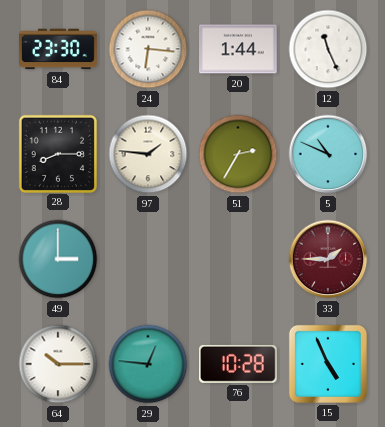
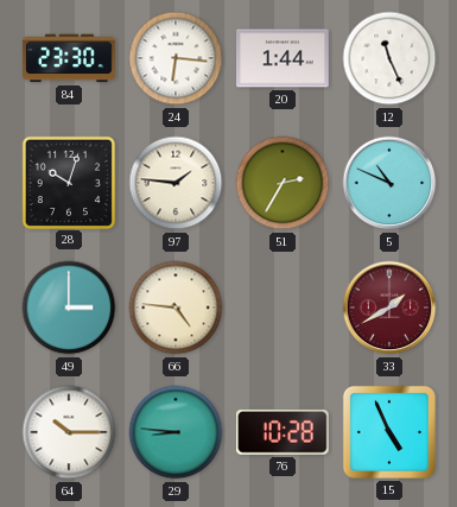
28: 8:15 -> 10:03
66: none -> 4:46
33: 1:45 -> 1:40
29: 12:46 -> 8:46
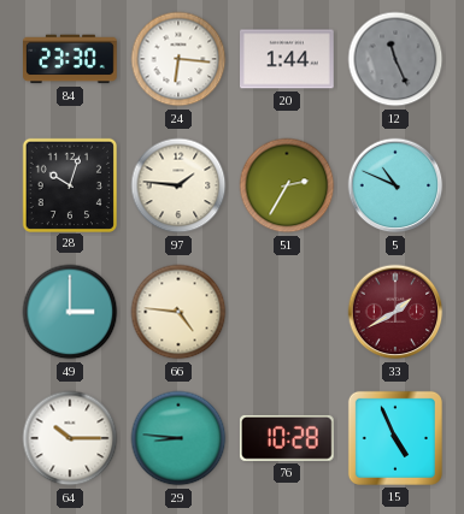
12 dial: white -> grey
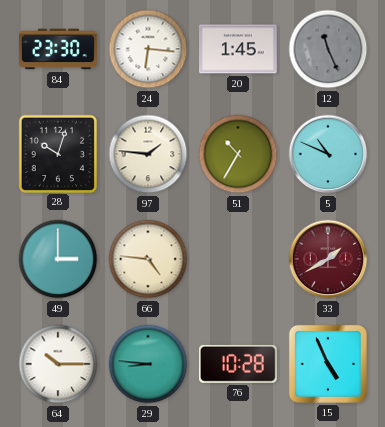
20: 1:44 -> 1:45
51: 2:35 -> 10:35
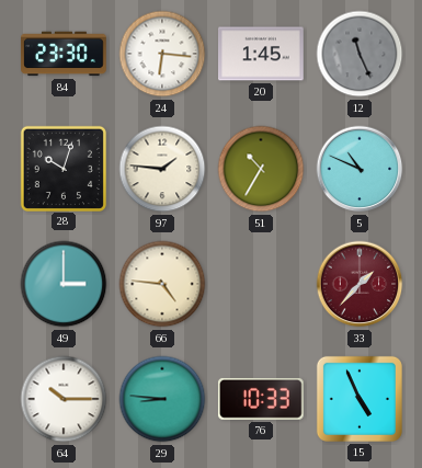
33: 1:40 -> 1:37
76: 10:28 -> 10:33
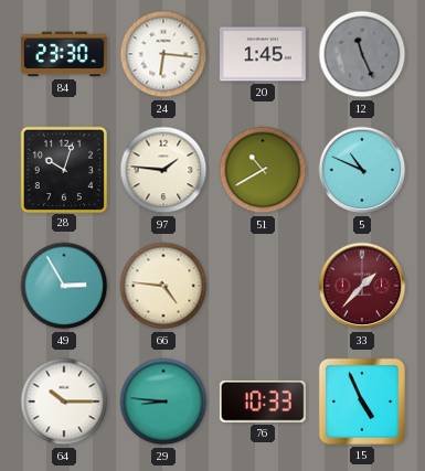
51: 10:35 -> 10:40
49: 3:00 -> 2:55
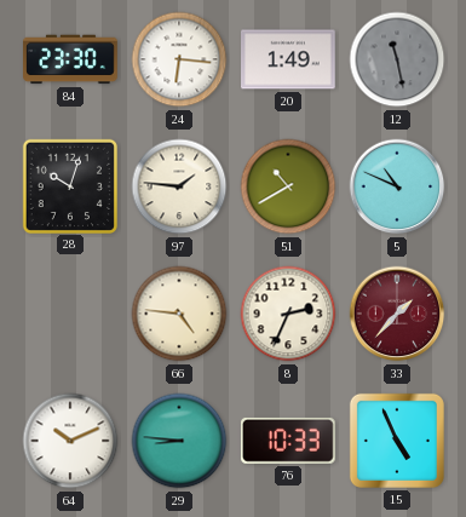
20: 1:45 -> 1:49
12: 11:26 -> 11:28
49: 2:55 -> none
8: none -> 2:34
64: 10:15 -> 10:11
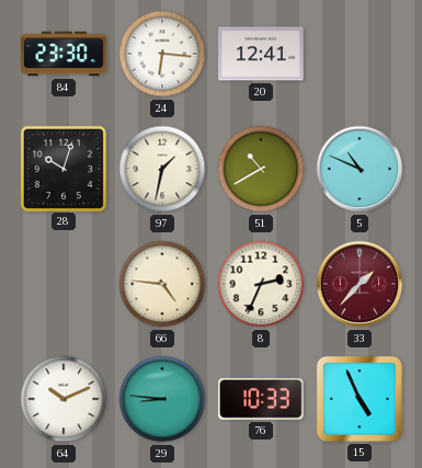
20: 1:49 -> 12:41
12: 11:28 -> none
97: 1:46 -> 1:32
